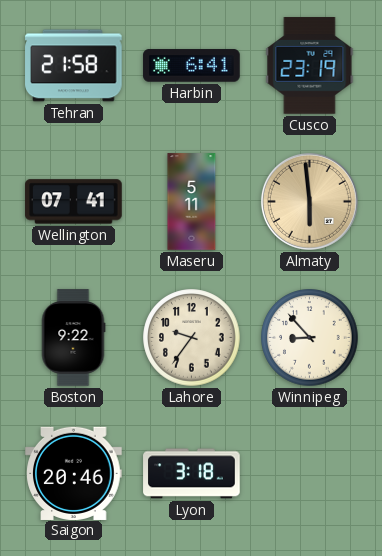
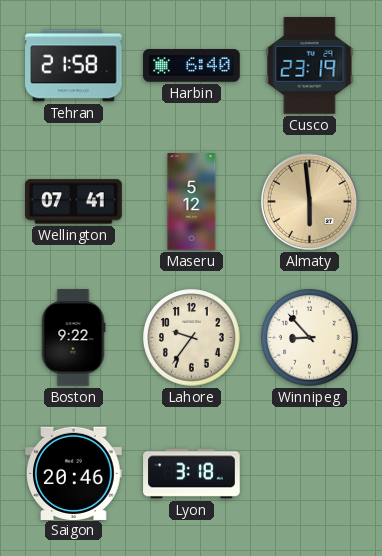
Harbin: 6:41 -> 6:40
Maseru: 5:11 -> 5:12
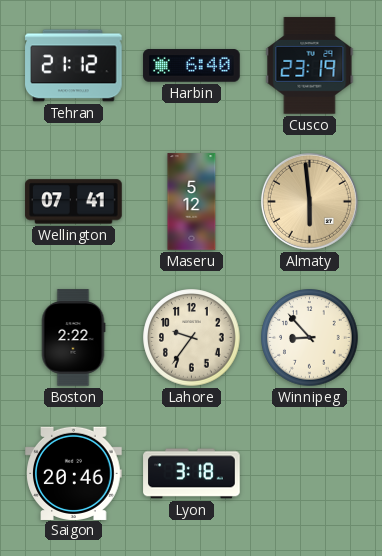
Tehran: 21:58 -> 21:12
Boston: 9:22 -> 2:22
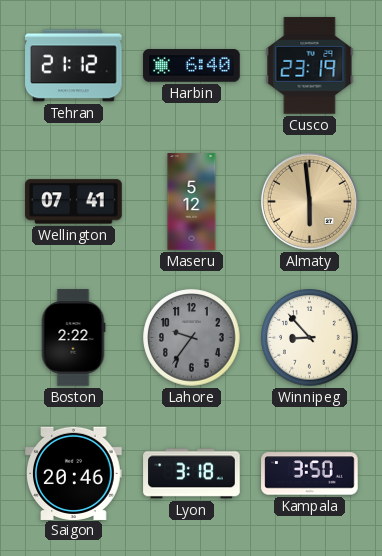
Lahore dial: cream -> grey
Kampala: none -> 3:50
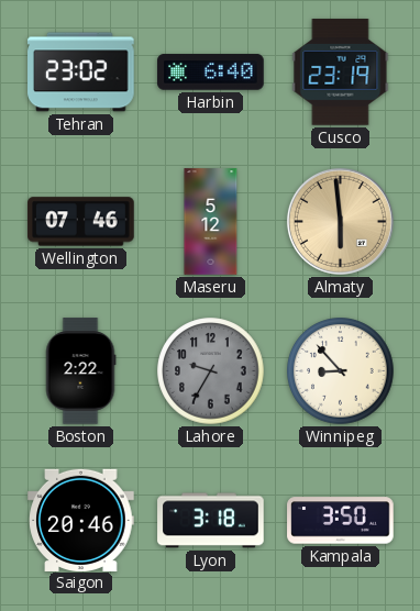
Tehran: 21:12 -> 23:02
Wellington: 07:41 -> 07:46
Lahore: 9:36 -> 9:35
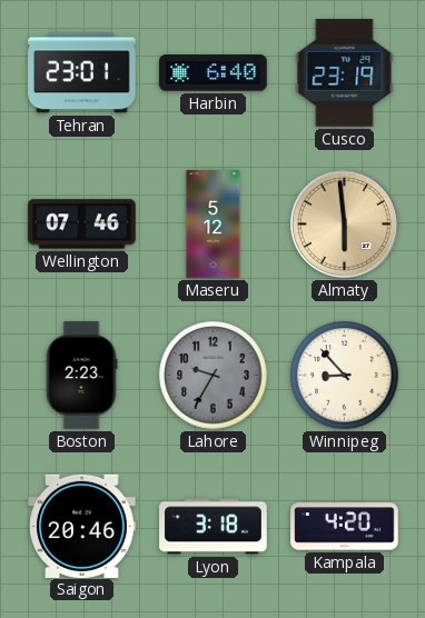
Tehran: 23:02 -> 23:01
Boston: 2:22 -> 2:23
Kampala: 3:50 -> 4:20
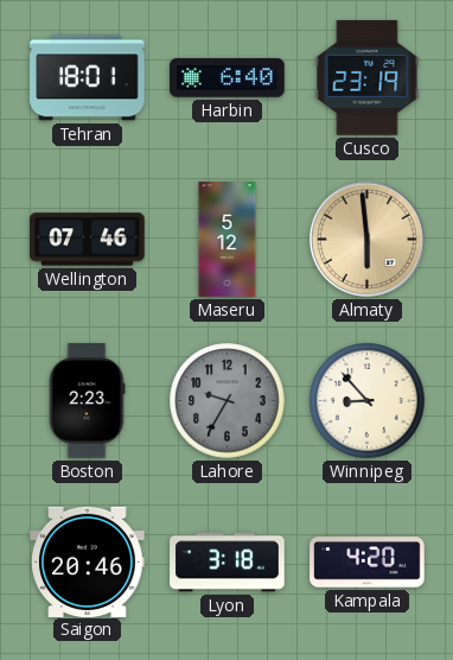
Tehran: 23:01 -> 18:01
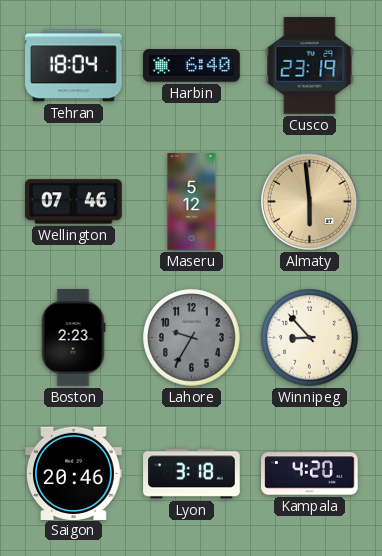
Tehran: 18:01 -> 18:04
